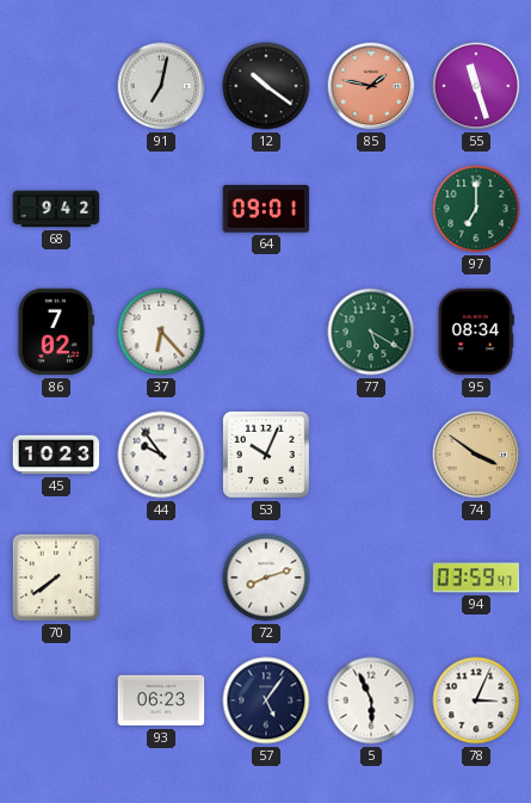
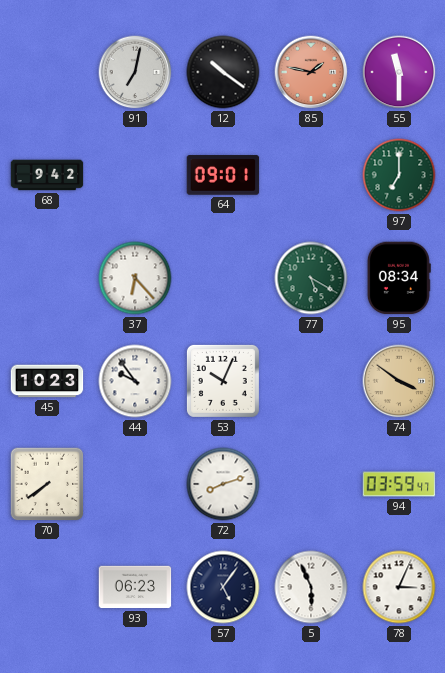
55: 11:27 -> 11:30
86: 7:02 -> none
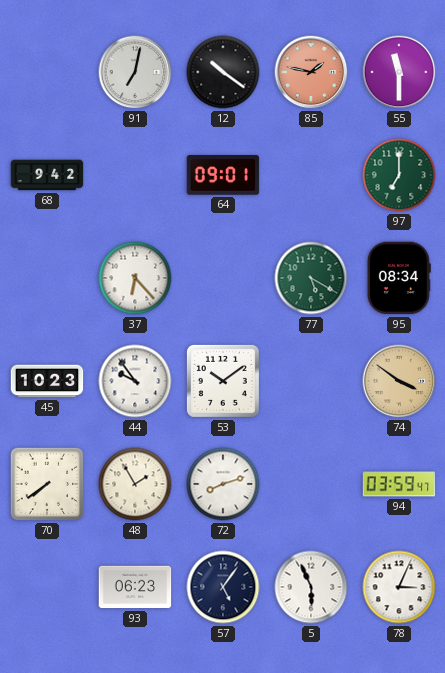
53: 10:04 -> 10:09
48: none -> 1:55
